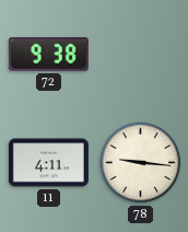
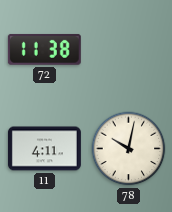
72: 9:38 -> 11:38
78: 9:16 -> 10:02
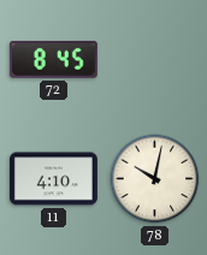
72: 11:38 -> 8:45
11: 4:11 -> 4:10
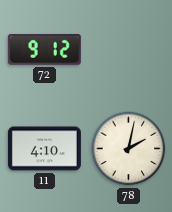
72: 8:45 -> 9:12
78: 10:02 -> 2:02
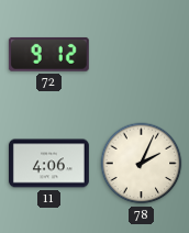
11: 4:10 -> 4:06
78: 2:02 -> 2:04
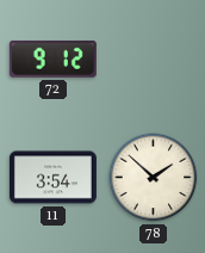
11: 4:06 -> 3:54
78: 2:04 -> 1:52
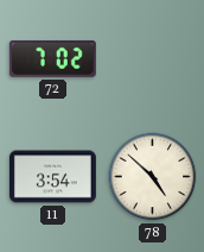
72: 9:12 -> 7:02
78: 1:52 -> 4:52
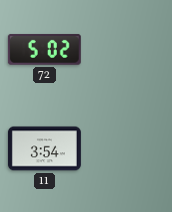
72: 7:02 -> 5:02
78: 4:52 -> none
